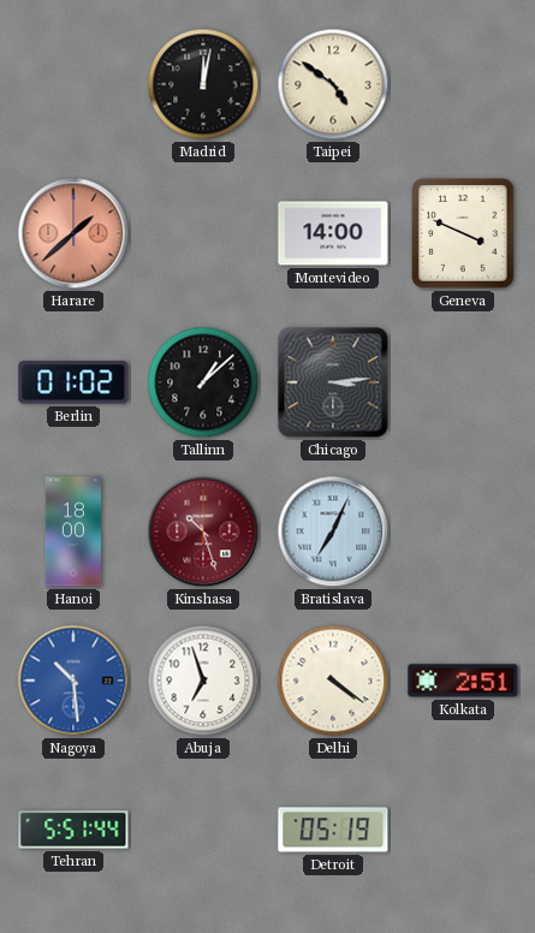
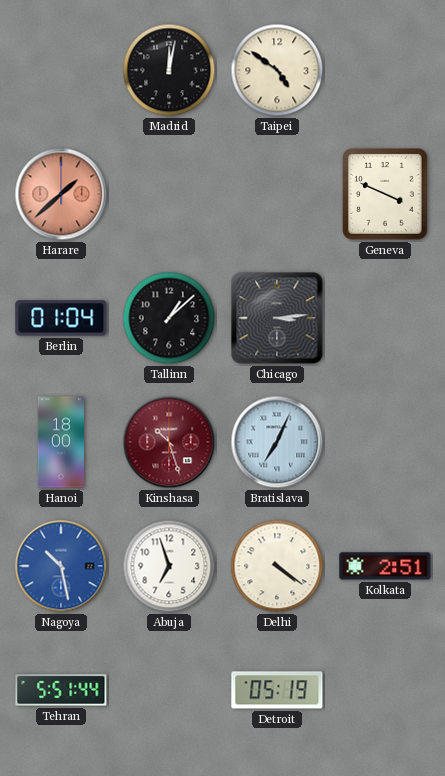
Montevideo: 14:00 -> none
Berlin: 01:02 -> 01:04
Nagoya: 10:29 -> 10:28
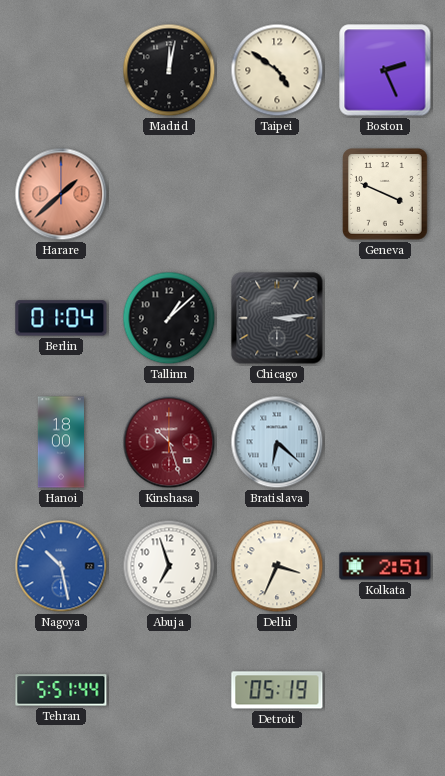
Boston: none -> 2:26
Bratislava: 7:04 -> 6:22
Delhi: 4:21 -> 3:34
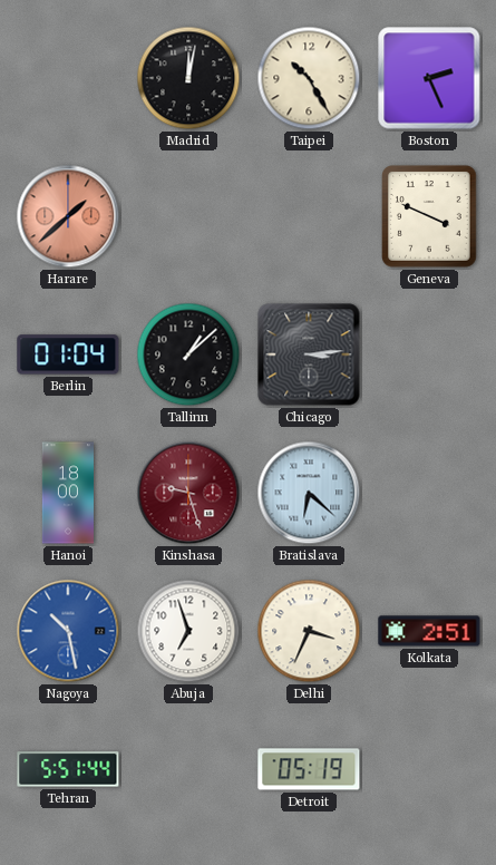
Taipei: 4:51 -> 10:25
Kinshasa: 10:27 -> 9:27
